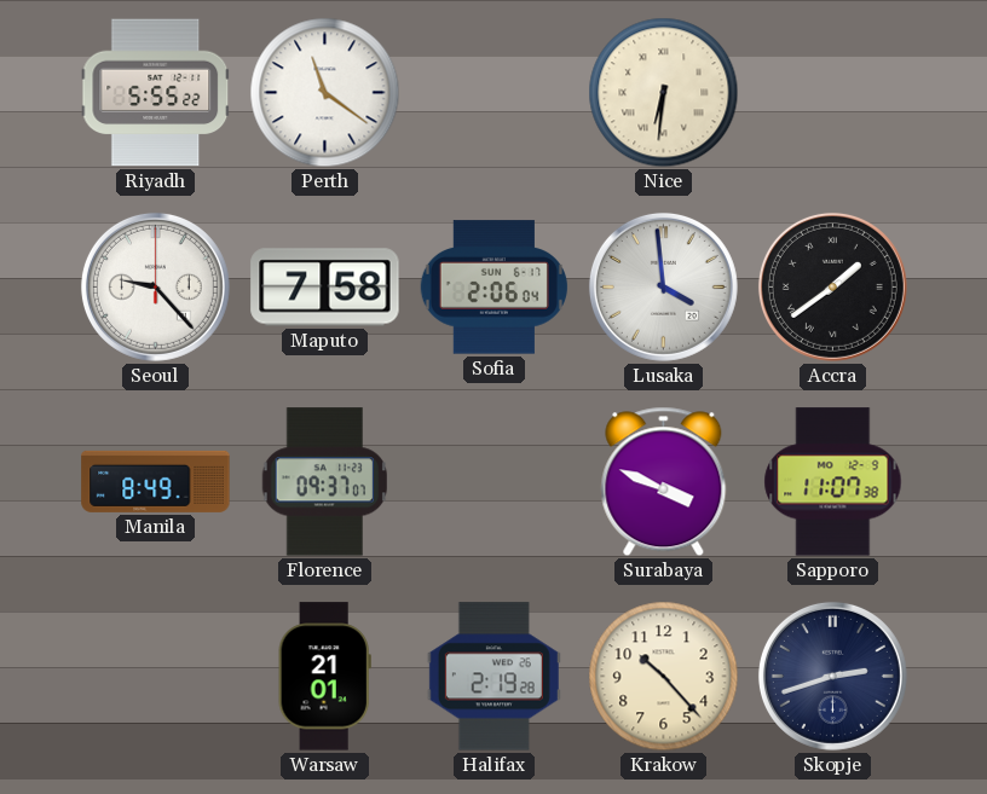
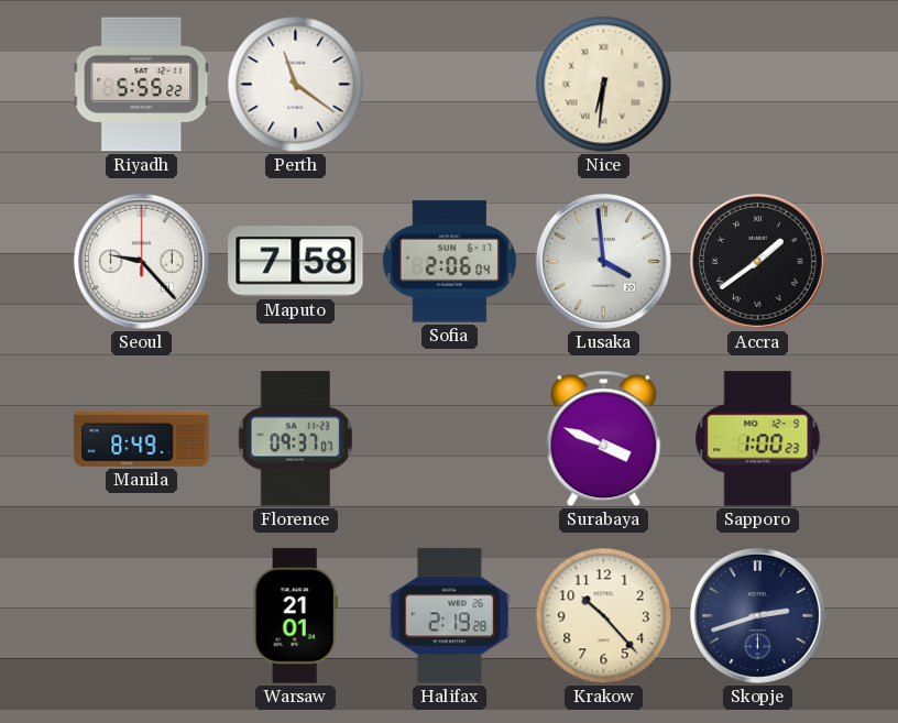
Sapporo: 11:07 -> 1:00
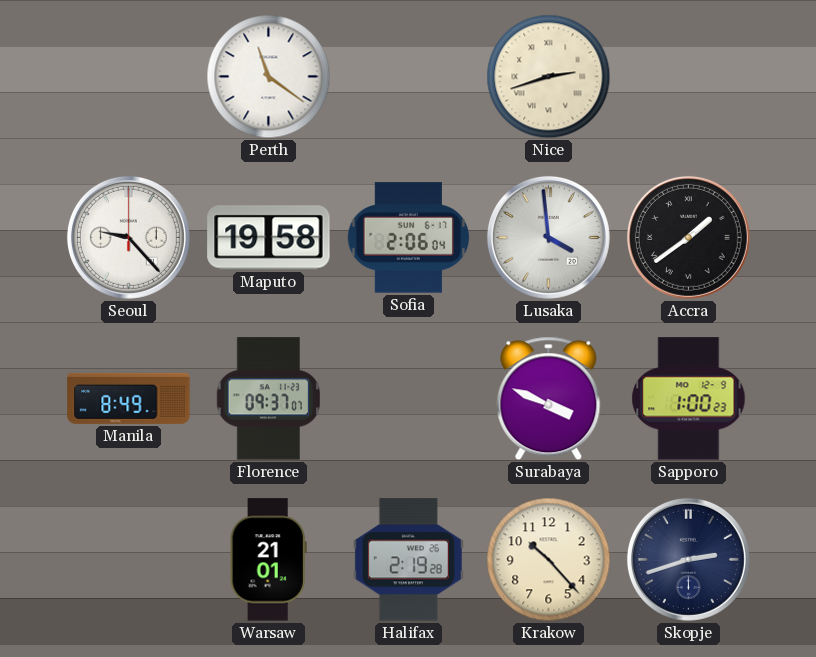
Riyadh: 5:55 -> none
Nice: 6:31 -> 2:42
Maputo: 7:58 -> 19:58
